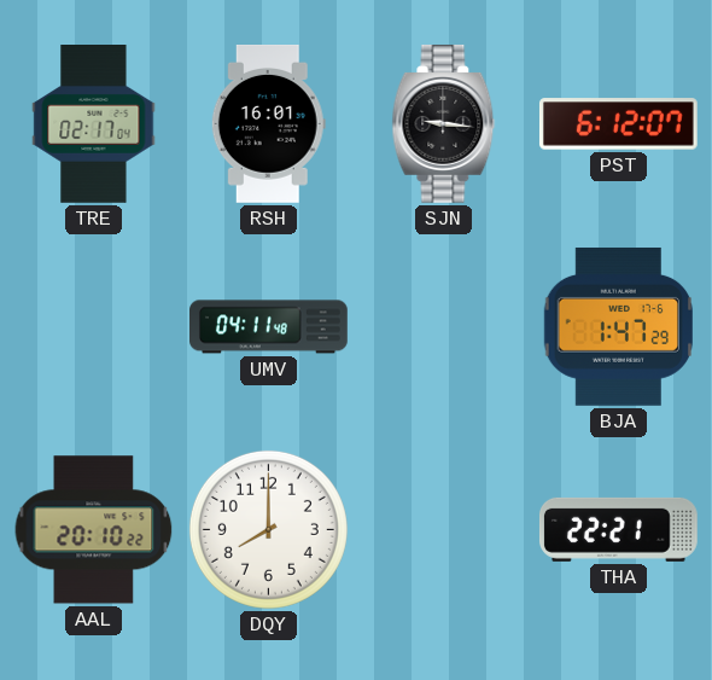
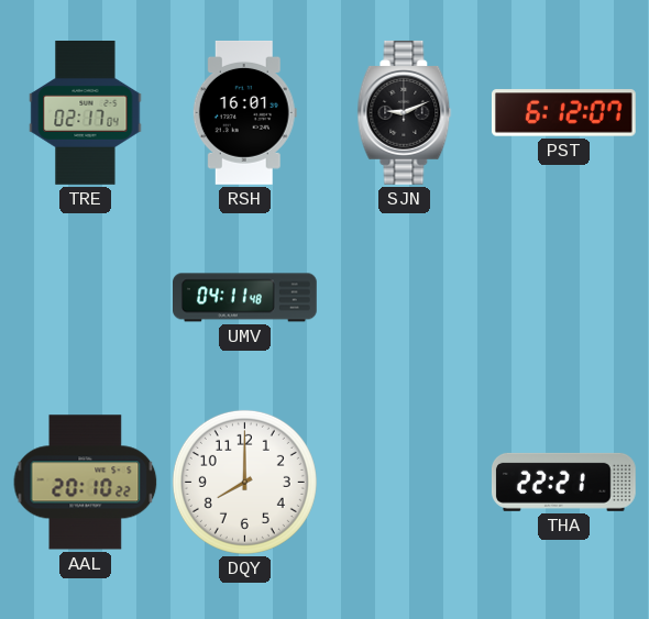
SJN: 9:16 -> 9:11
BJA: 1:47 -> none
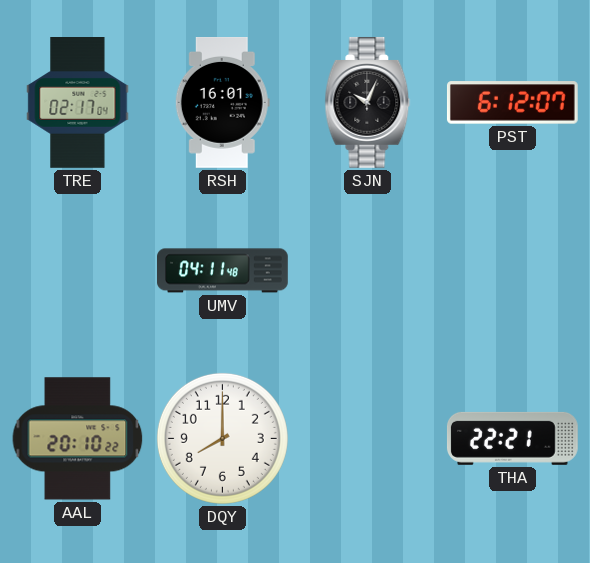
SJN: 9:11 -> 10:04
